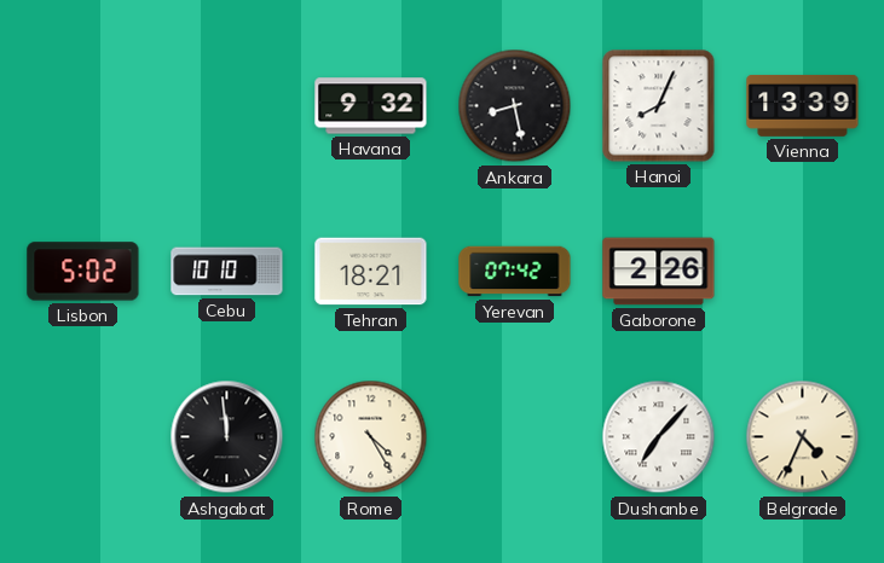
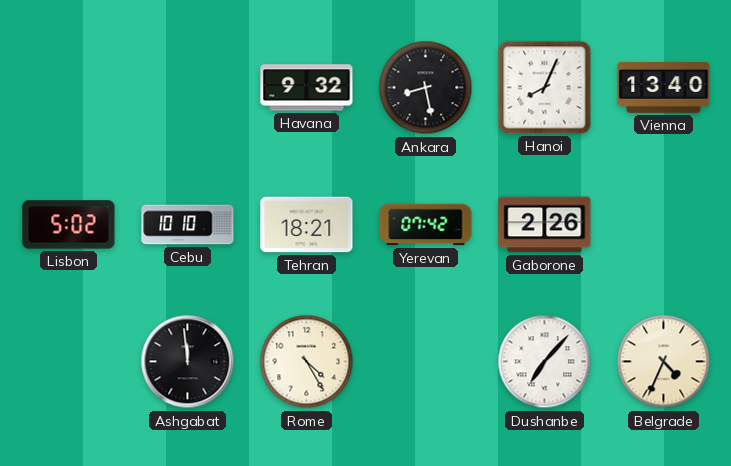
Vienna: 13:39 -> 13:40
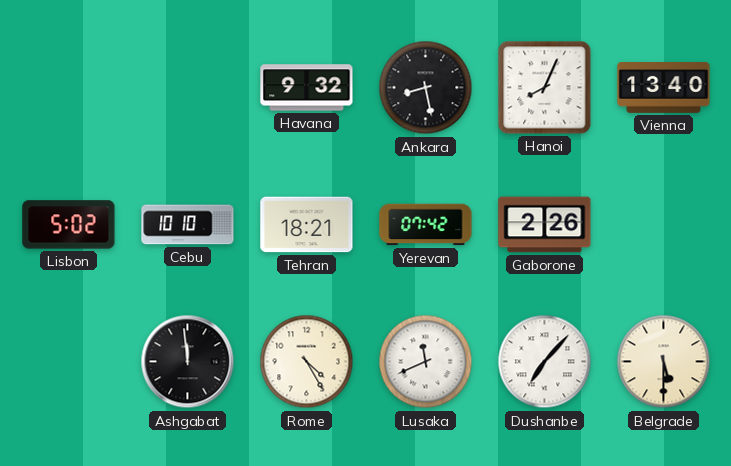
Lusaka: none -> 11:41
Belgrade: 4:34 -> 5:30
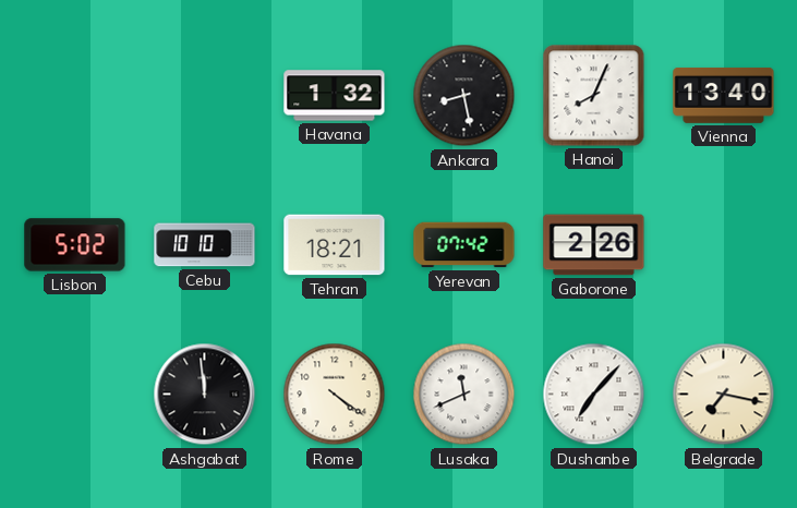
Havana: 9:32 -> 1:32
Rome: 4:25 -> 4:21
Belgrade: 5:30 -> 7:17
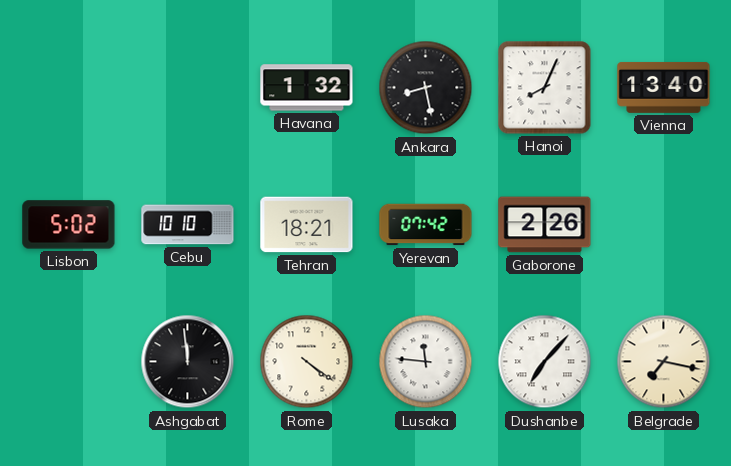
Lusaka: 11:41 -> 11:46
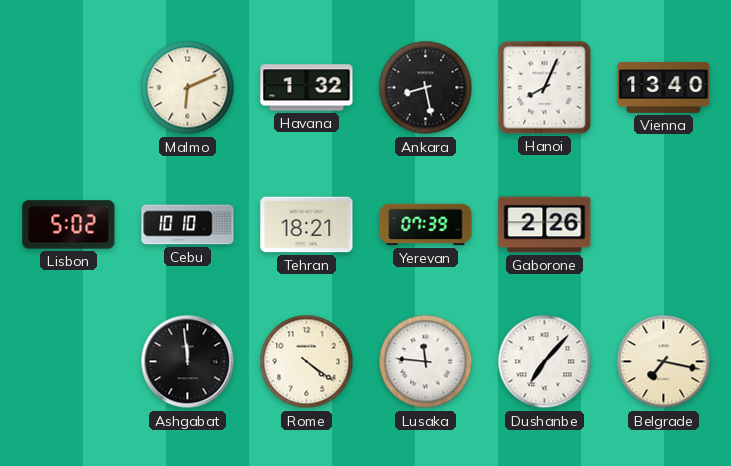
Malmo: none -> 6:11
Yerevan: 07:42 -> 07:39
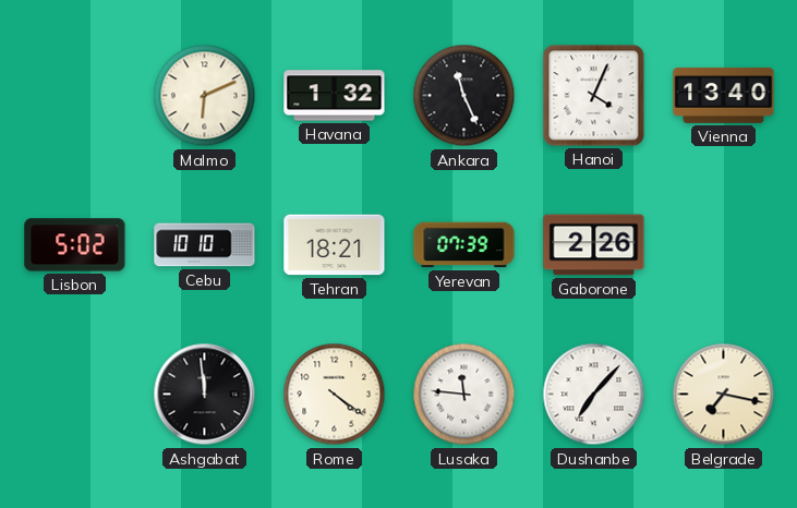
Ankara: 8:28 -> 11:26
Hanoi: 8:04 -> 4:04
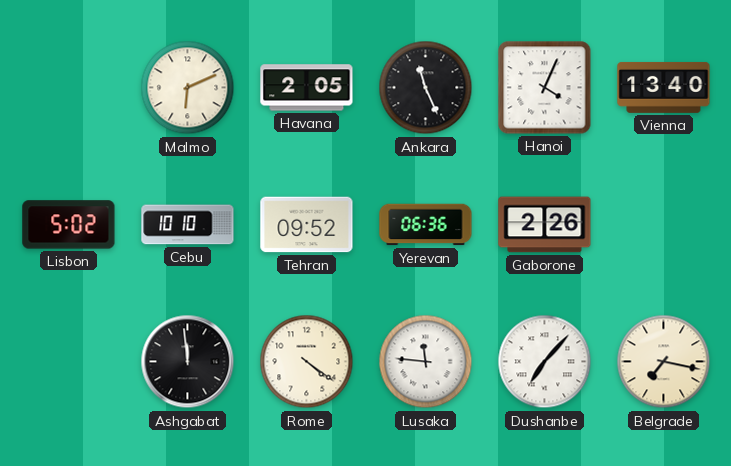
Havana: 1:32 -> 2:05
Tehran: 18:21 -> 09:52
Yerevan: 07:39 -> 06:36
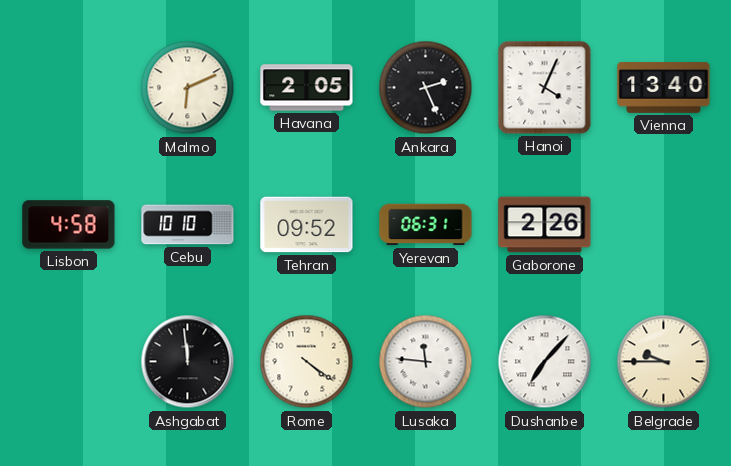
Ankara: 11:26 -> 2:26
Lisbon: 5:02 -> 4:58
Yerevan: 06:36 -> 06:31
Belgrade: 7:17 -> 9:45
